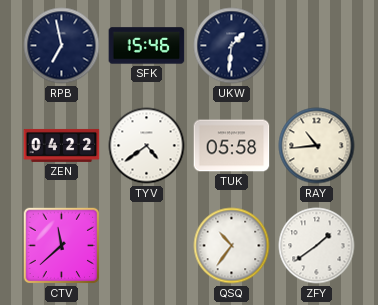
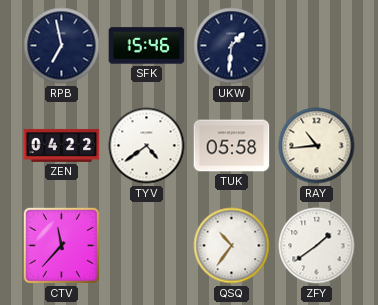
CTV: 11:38 -> 11:37
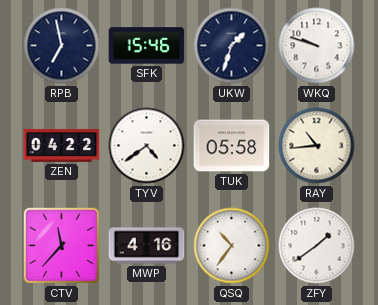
UKW: 1:31 -> 1:33
WKQ: none -> 9:48
MWP: none -> 4:16
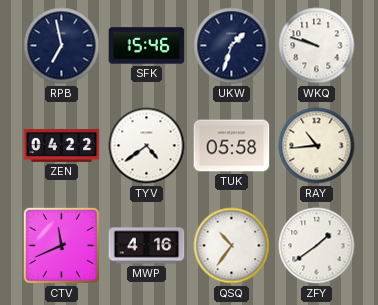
CTV: 11:37 -> 11:41
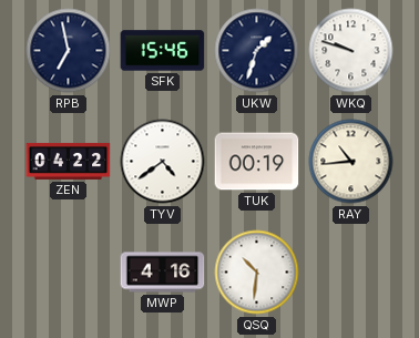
TUK: 05:58 -> 00:19
CTV: 11:41 -> none
QSQ: 10:36 -> 10:31
ZFY: 1:39 -> none
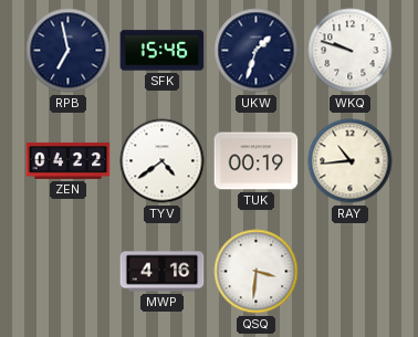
QSQ: 10:31 -> 3:31
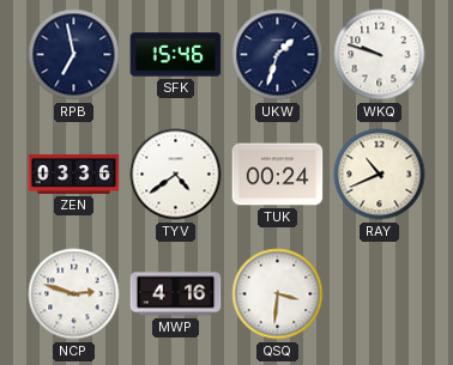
ZEN: 04:22 -> 03:36
TUK: 00:19 -> 00:24
RAY: 10:44 -> 10:41
NCP: none -> 2:48
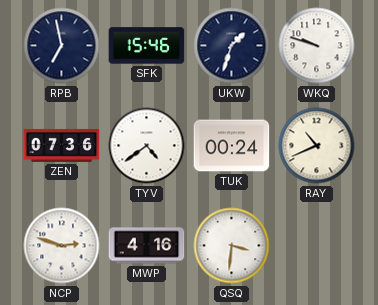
ZEN: 03:36 -> 07:36
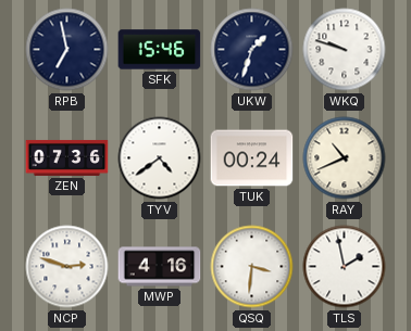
TLS: none -> 1:58
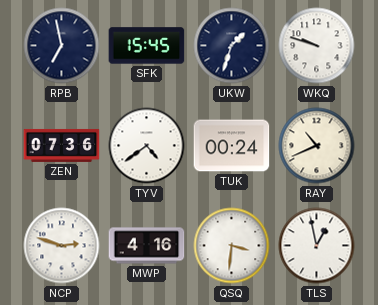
SFK: 15:46 -> 15:45
TLS: 1:58 -> 12:58
